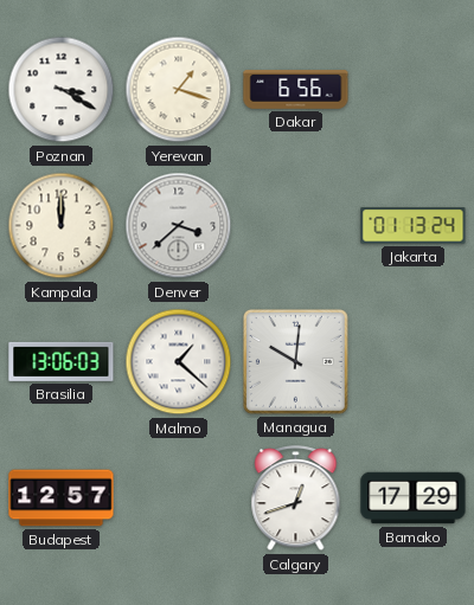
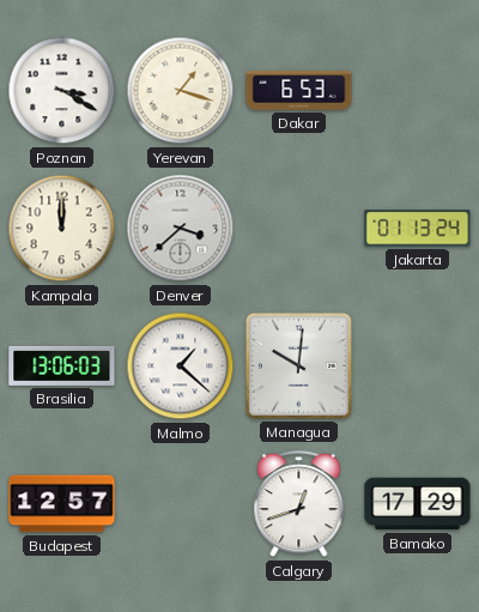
Dakar: 6:56 -> 6:53
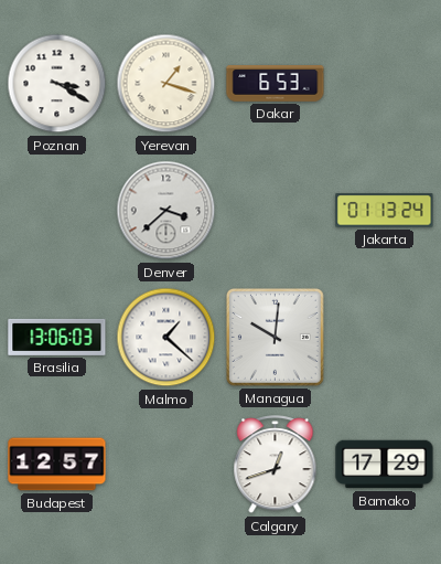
Kampala: 12:00 -> none
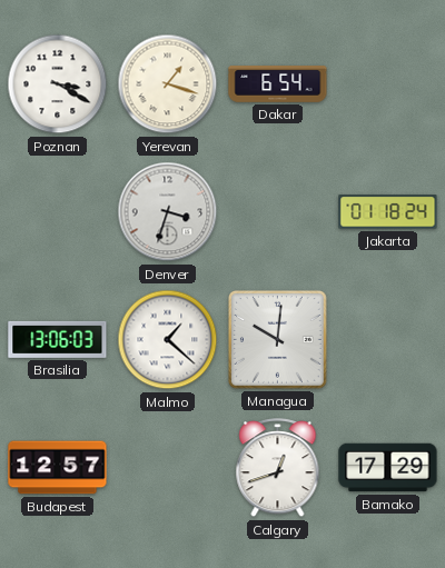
Dakar: 6:53 -> 6:54
Denver: 3:38 -> 3:33
Jakarta: 01:13 -> 01:18
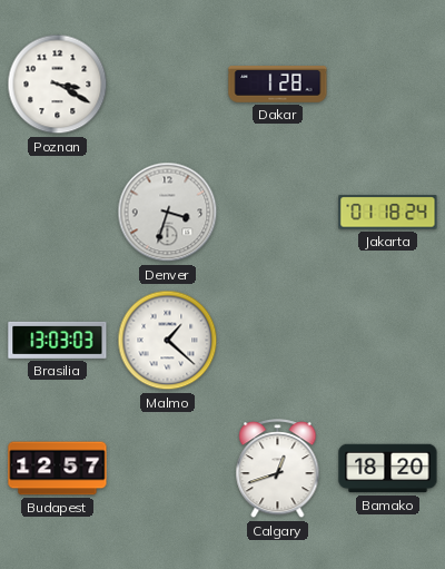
Yerevan: 1:18 -> none
Dakar: 6:54 -> 1:28
Brasilia: 13:06 -> 13:03
Managua: 10:01 -> none
Bamako: 17:29 -> 18:20
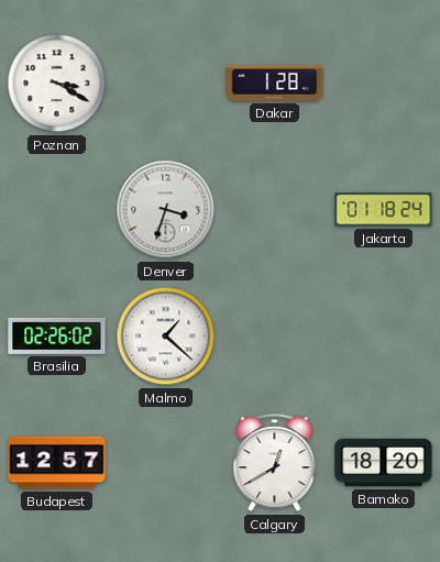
Brasilia: 13:03 -> 02:26
Calgary: 12:42 -> 12:40
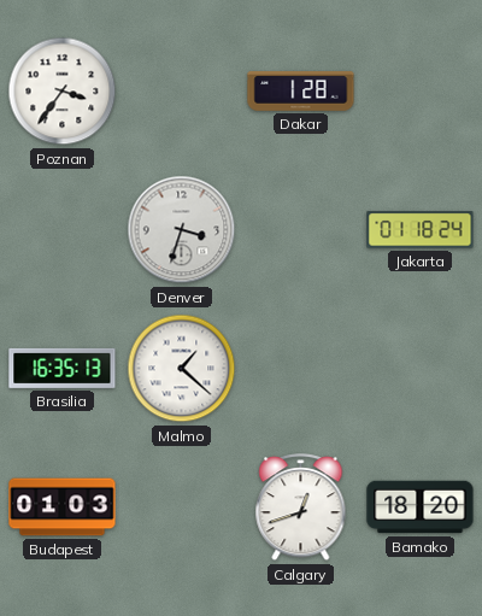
Poznan: 3:20 -> 3:36
Brasilia: 02:26 -> 16:35
Budapest: 12:57 -> 01:03
Calgary: 12:40 -> 12:42
